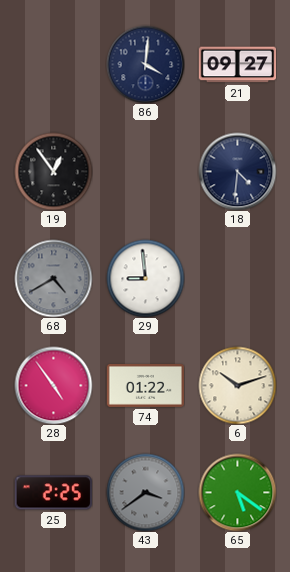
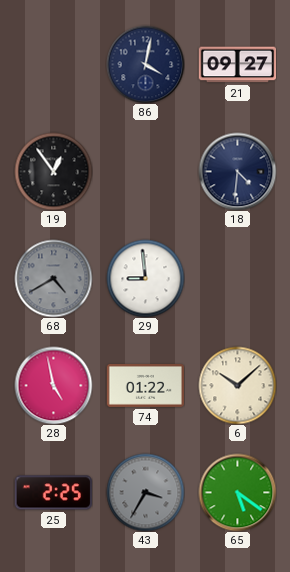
86: 4:01 -> 4:02
28: 4:54 -> 4:58
6: 10:12 -> 10:08
43: 3:39 -> 3:35
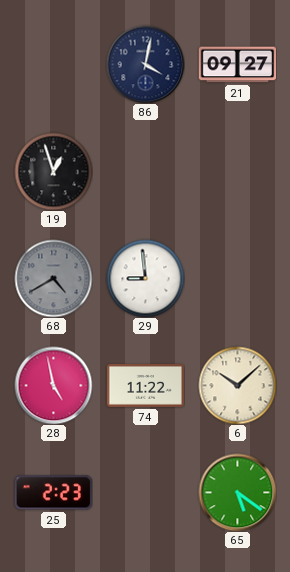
19: 12:54 -> 12:57
18: 4:31 -> none
74: 01:22 -> 11:22
25: 2:25 -> 2:23
43: 3:35 -> none
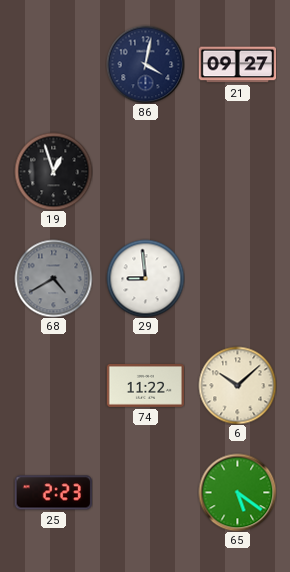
28: 4:58 -> none
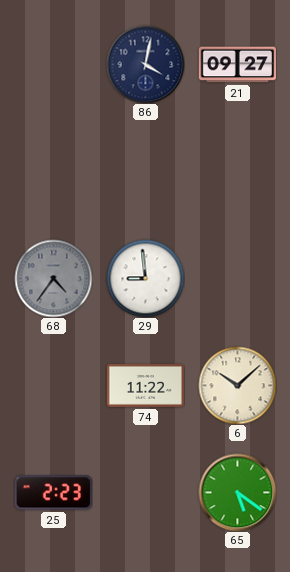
19: 12:57 -> none
68: 4:40 -> 4:36
